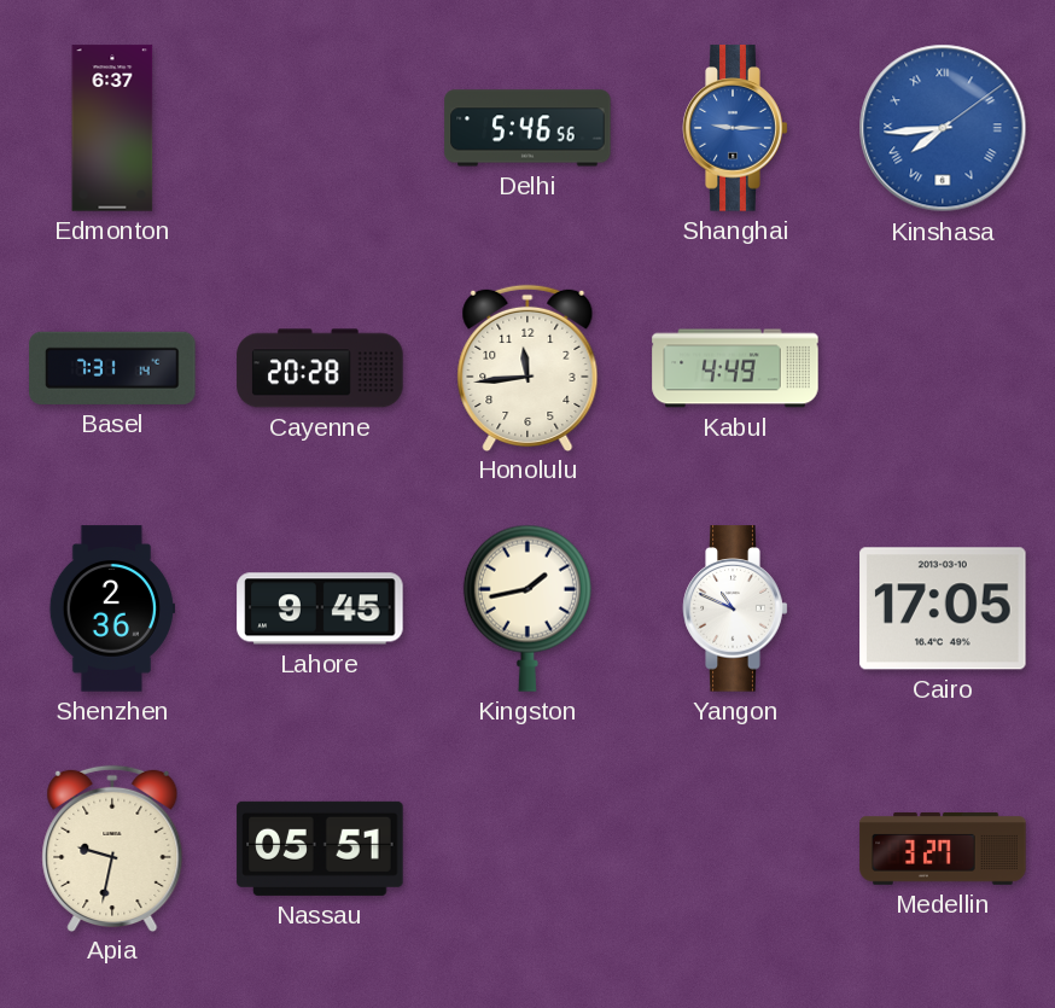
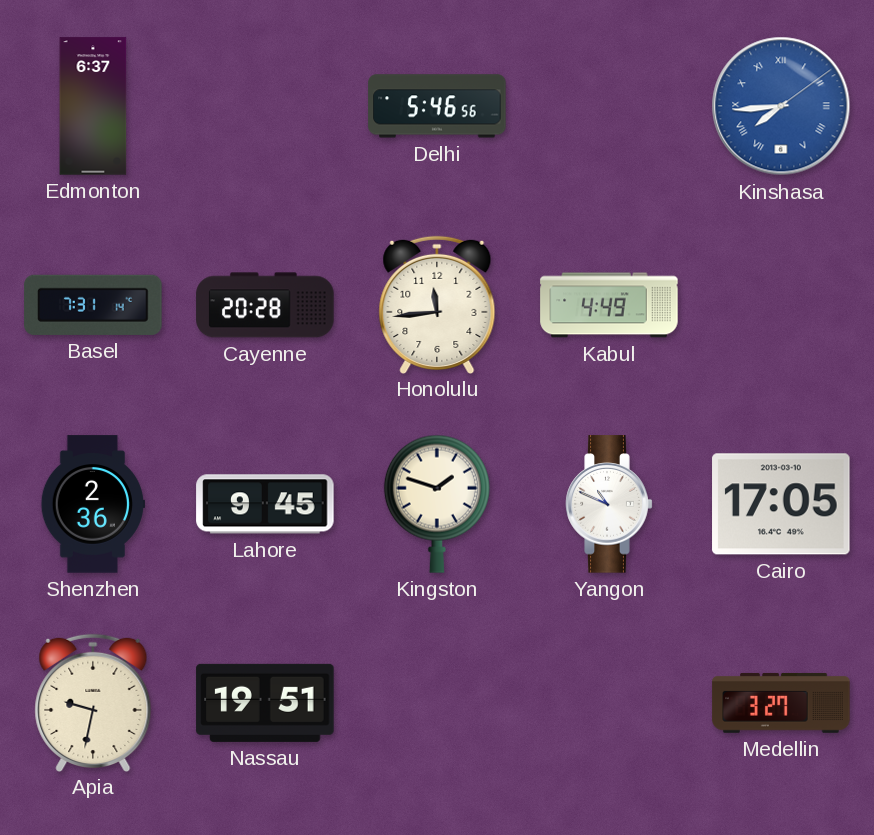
Shanghai: 9:15 -> none
Kingston: 1:43 -> 1:48
Nassau: 05:51 -> 19:51
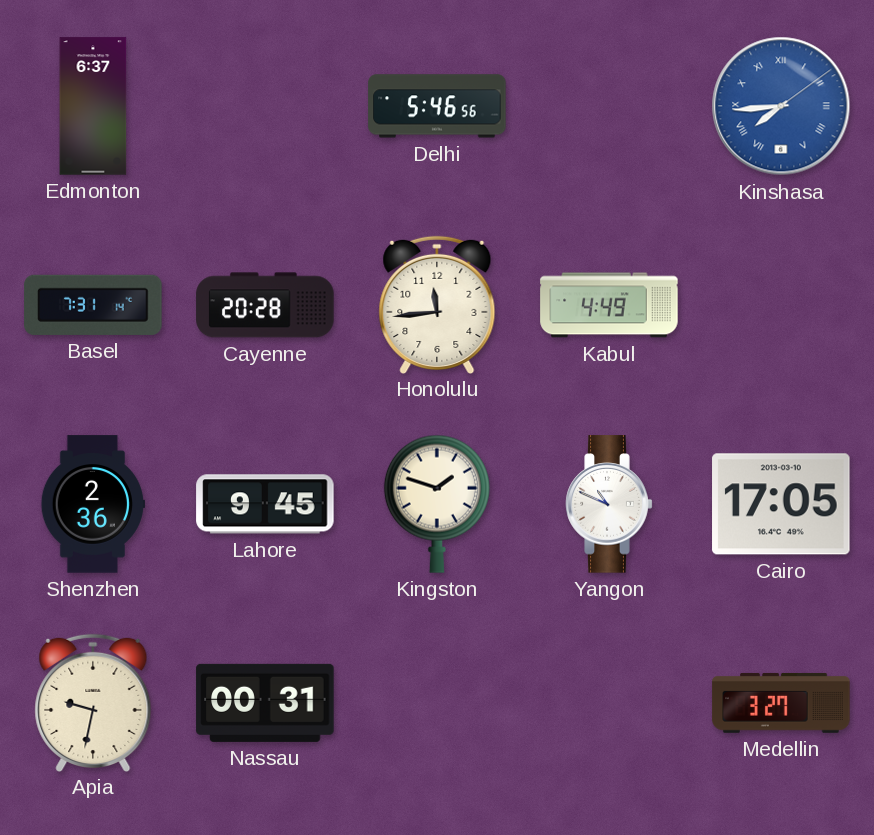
Nassau: 19:51 -> 00:31
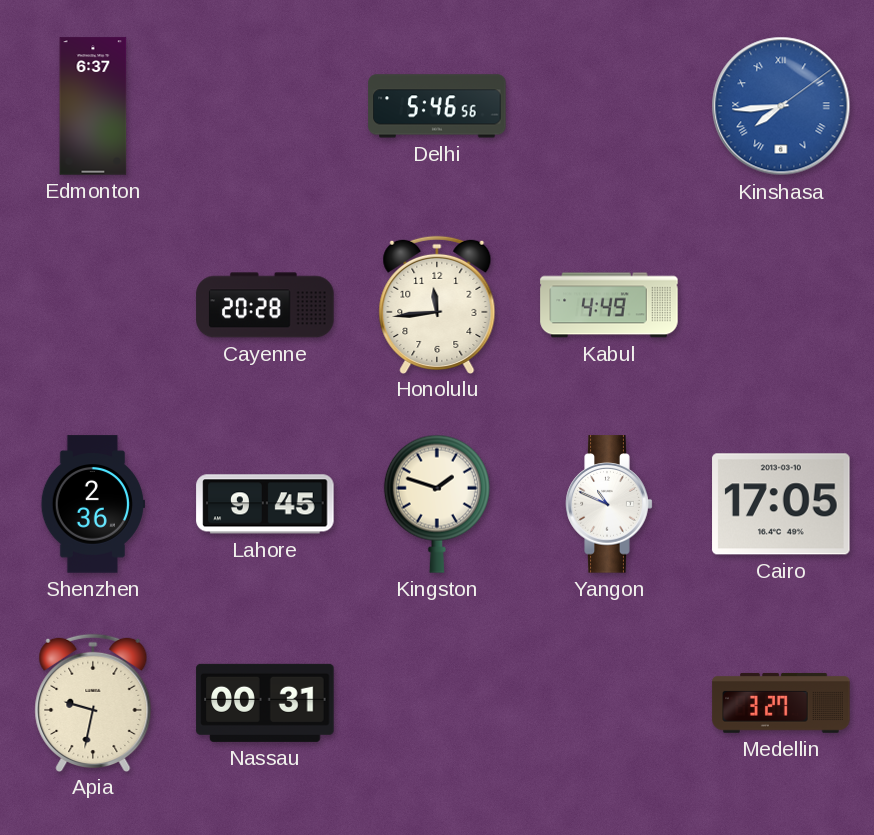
Basel: 7:31 -> none
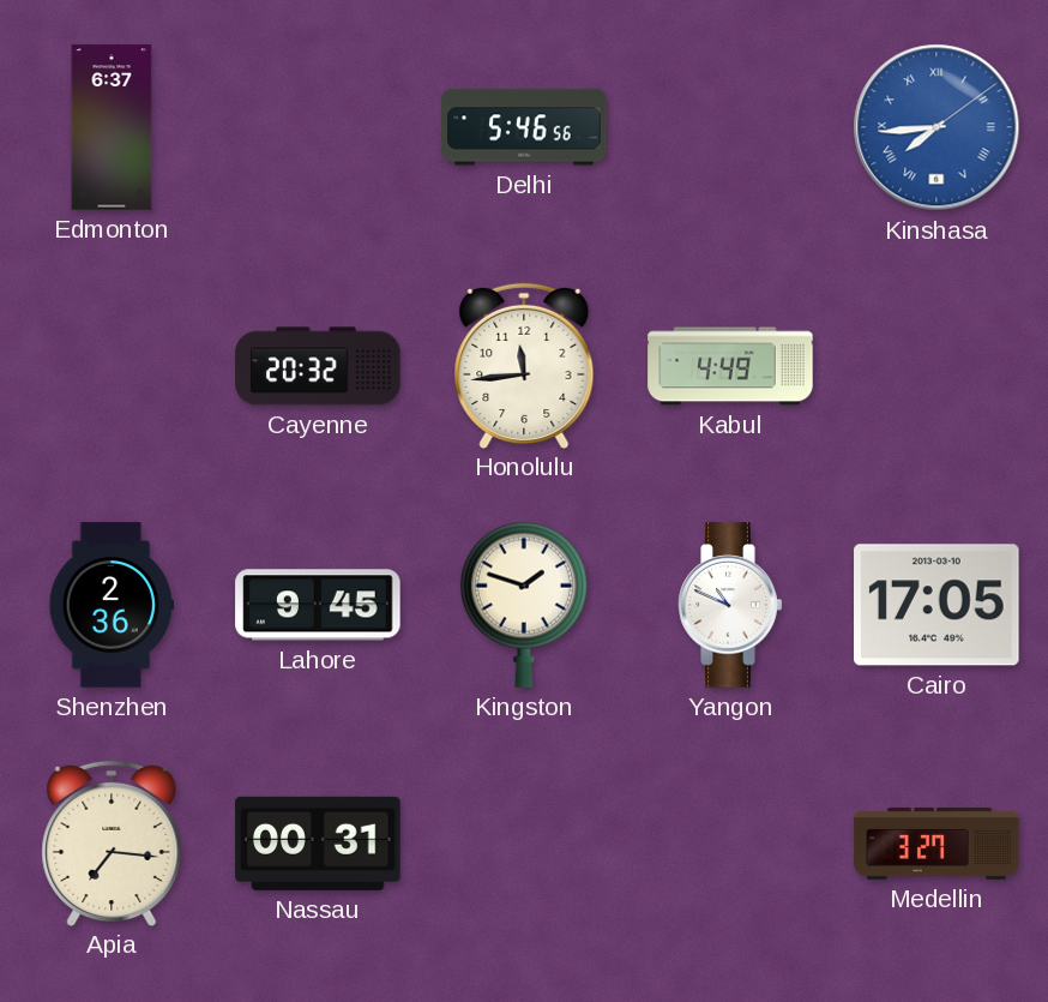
Cayenne: 20:28 -> 20:32
Apia: 9:32 -> 7:16
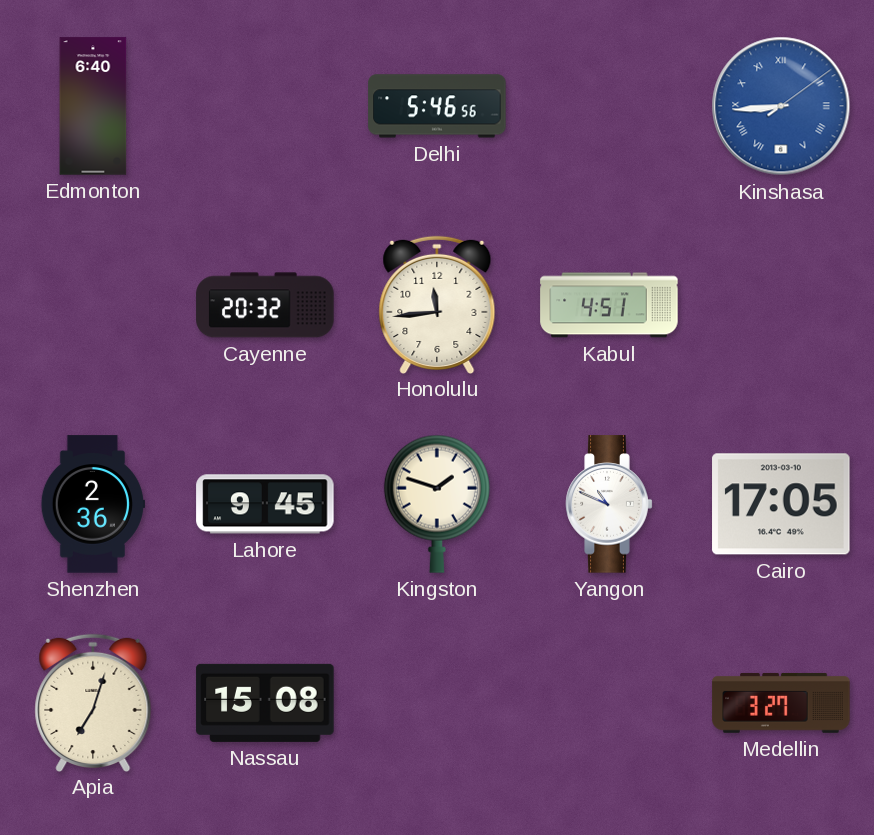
Edmonton: 6:37 -> 6:40
Kinshasa: 7:44 -> 8:44
Kabul: 4:49 -> 4:51
Apia: 7:16 -> 7:03
Nassau: 00:31 -> 15:08
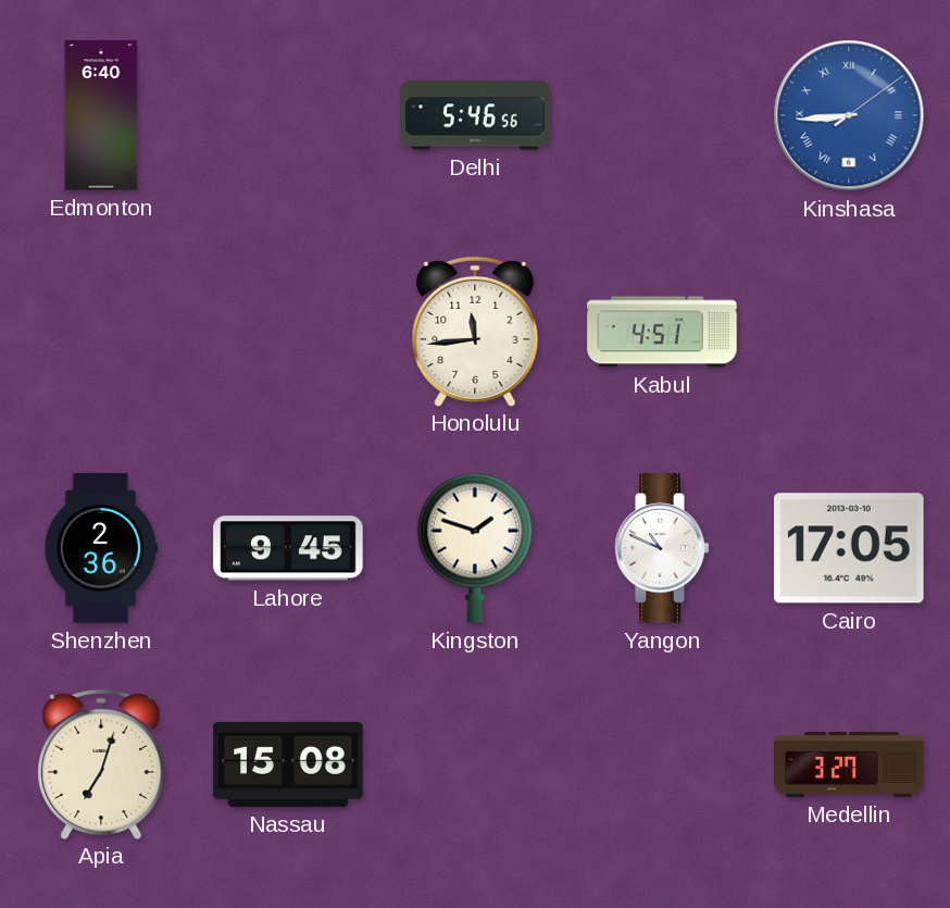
Cayenne: 20:32 -> none
